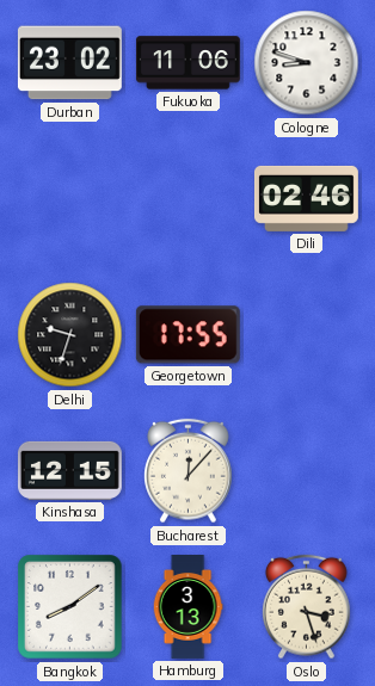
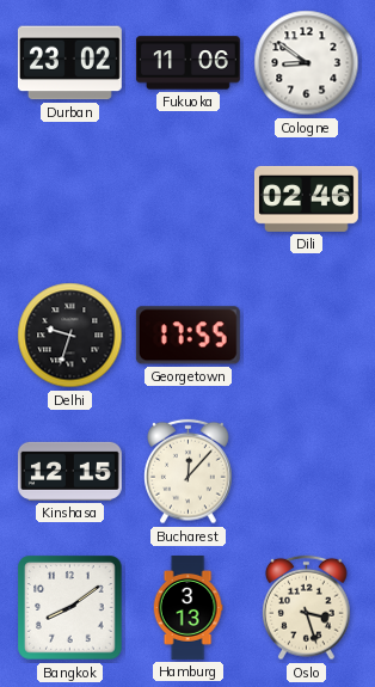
Cologne: 8:48 -> 8:51
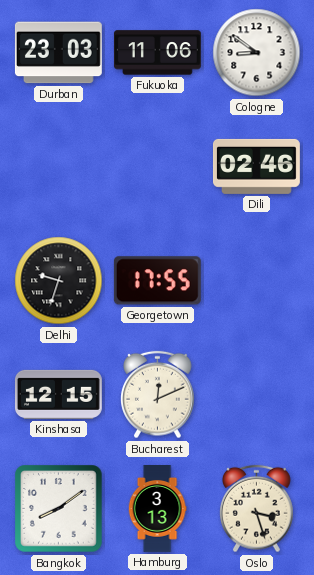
Durban: 23:02 -> 23:03
Bucharest: 12:07 -> 12:11
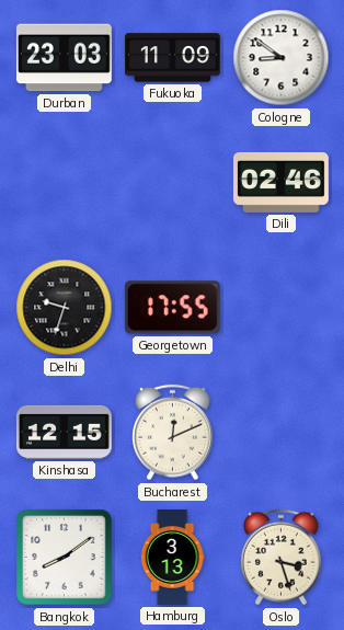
Fukuoka: 11:06 -> 11:09
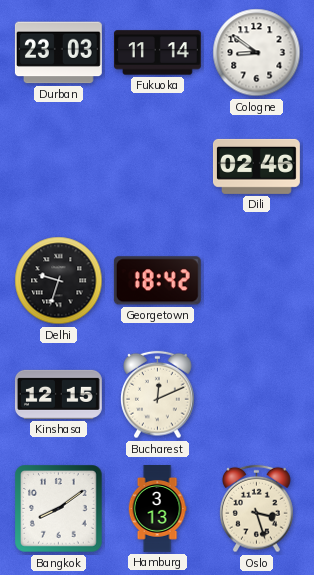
Fukuoka: 11:09 -> 11:14
Georgetown: 17:55 -> 18:42
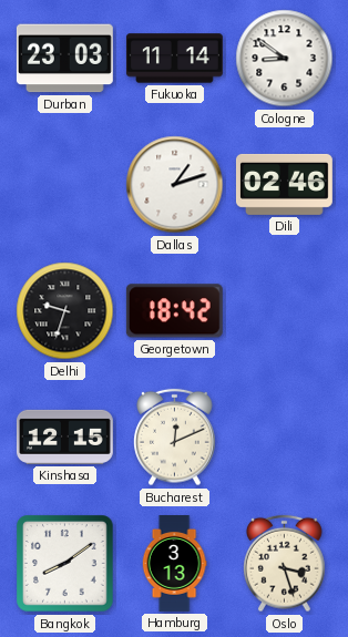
Dallas: none -> 1:12
